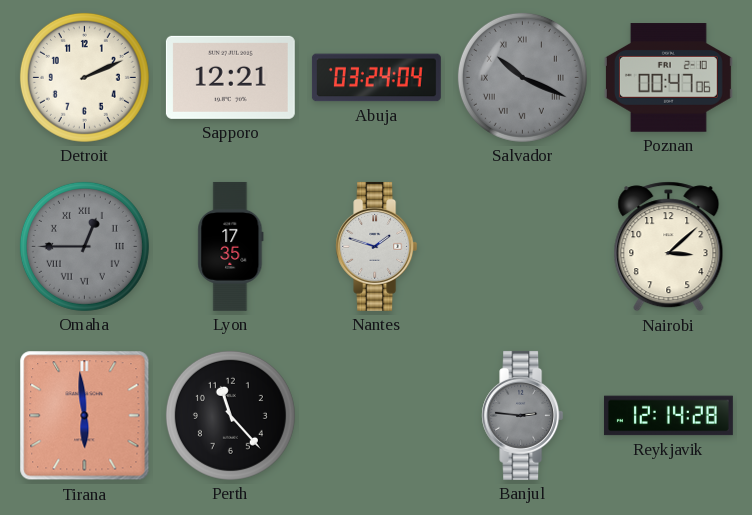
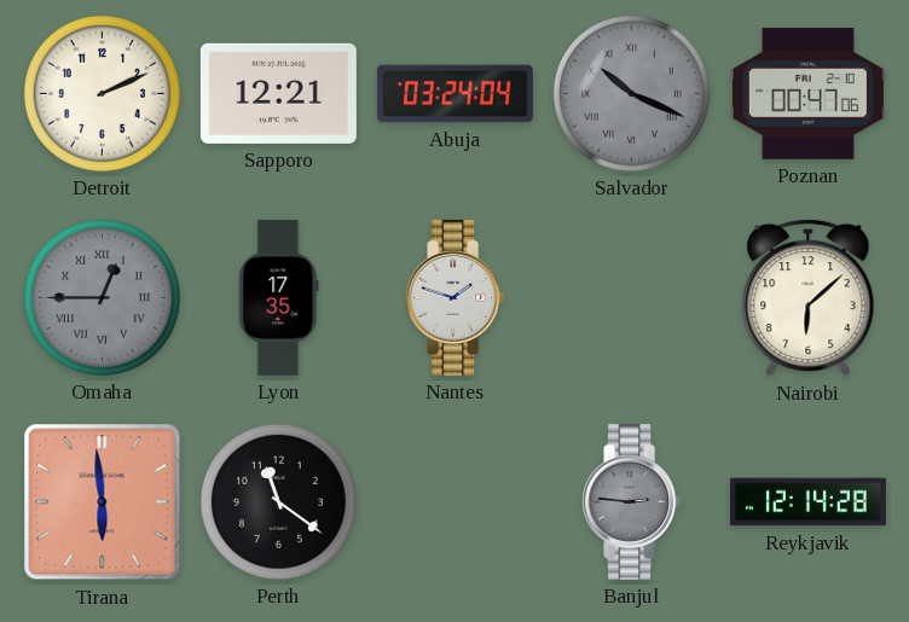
Nairobi: 3:08 -> 6:08
Perth: 11:23 -> 11:21
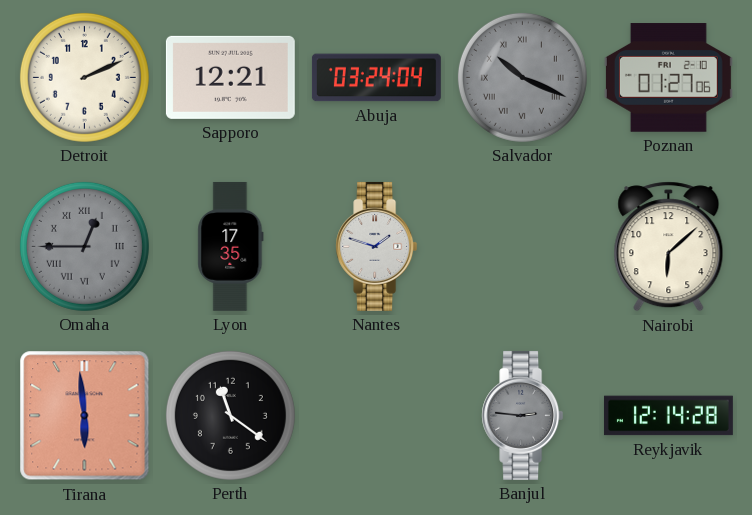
Poznan: 00:47 -> 01:27
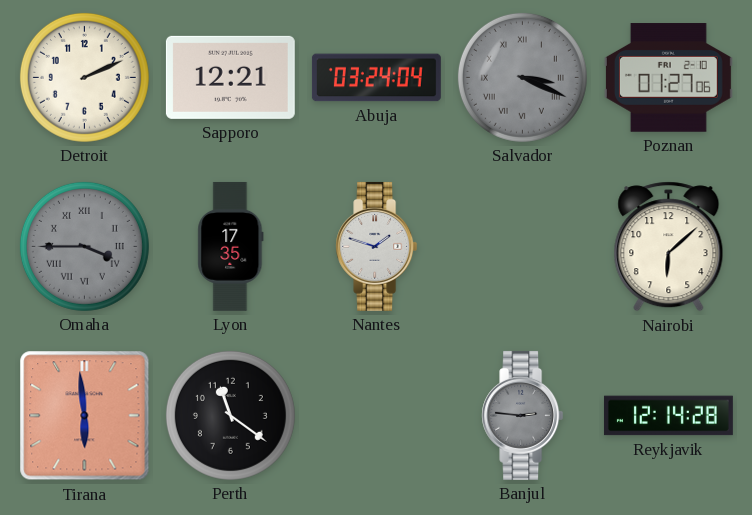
Salvador: 10:19 -> 3:19
Omaha: 12:45 -> 3:45
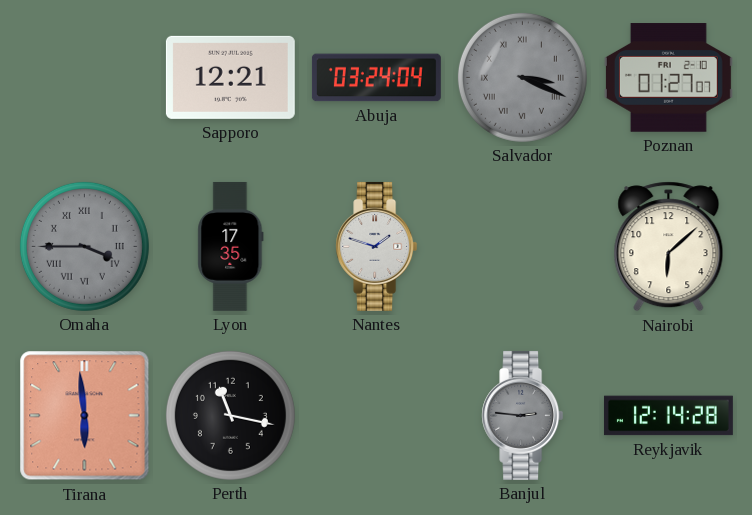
Detroit: 2:11 -> none
Poznan: 01:27:06 -> 01:27:07
Perth: 11:21 -> 11:17
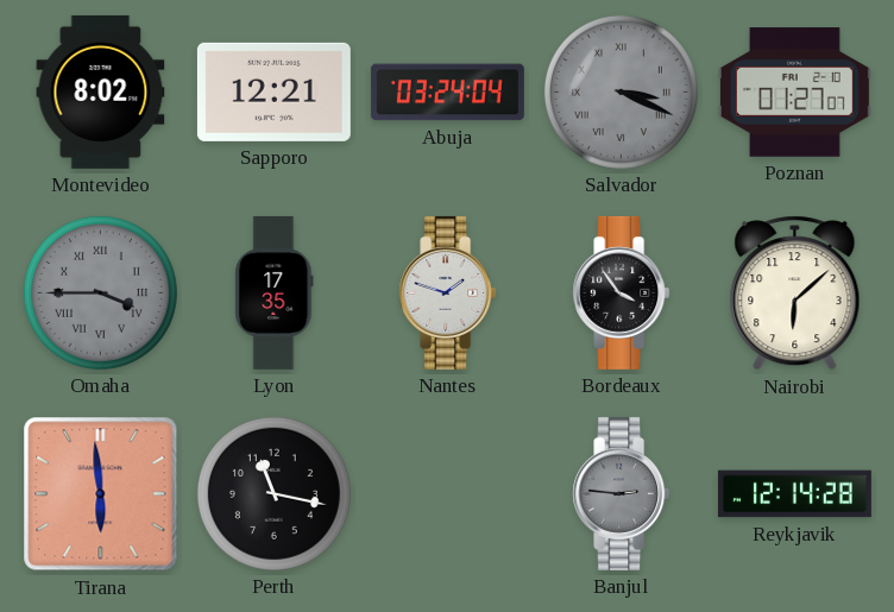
Montevideo: none -> 8:02
Bordeaux: none -> 3:54
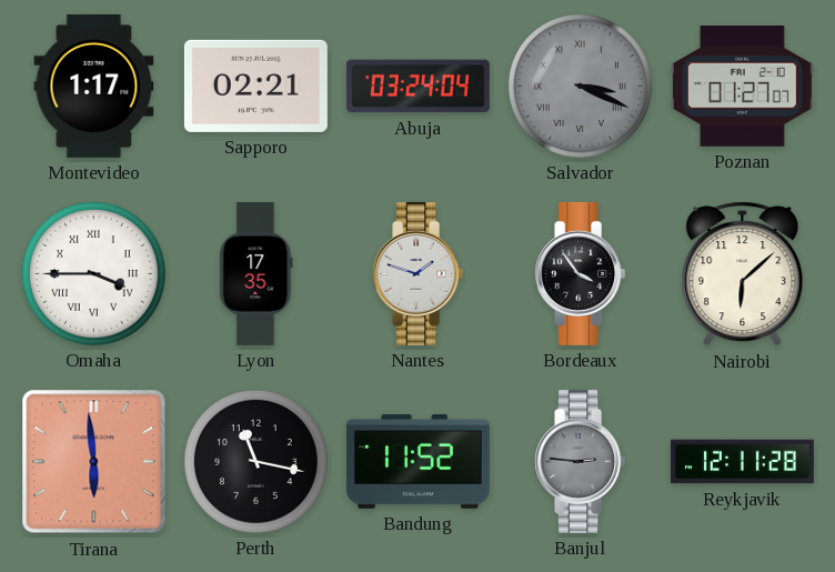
Montevideo: 8:02 -> 1:17
Sapporo: 12:21 -> 02:21
Omaha dial: grey -> white
Bandung: none -> 11:52
Reykjavik: 12:14 -> 12:11
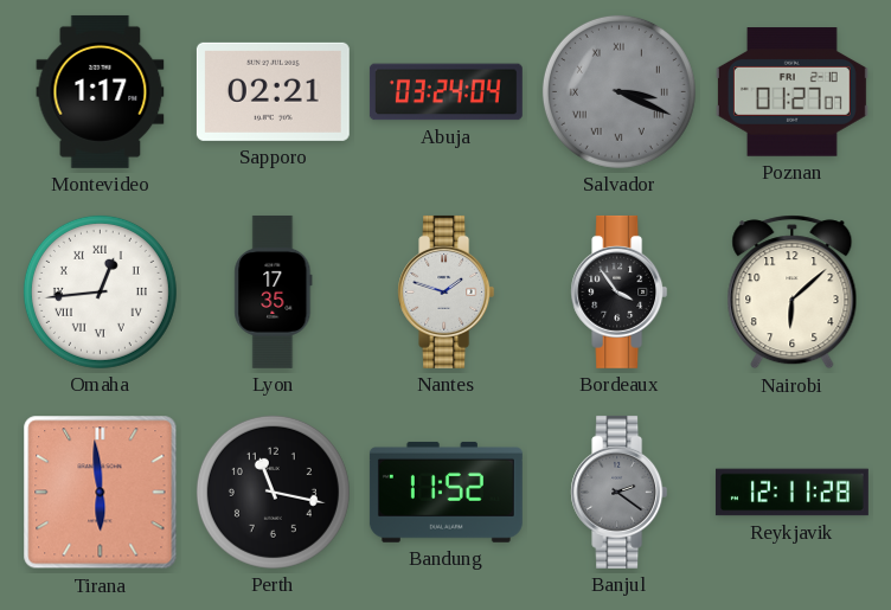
Omaha: 3:45 -> 12:44
Banjul: 2:46 -> 2:21
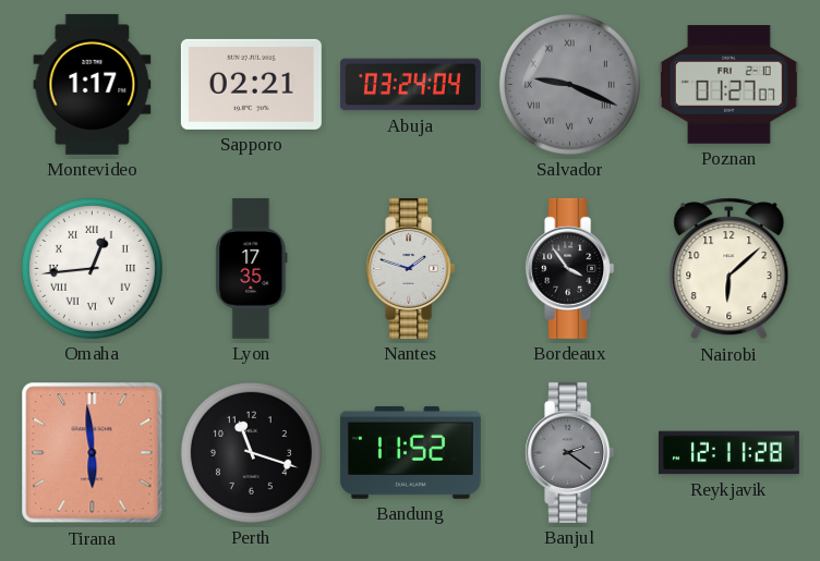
Salvador: 3:19 -> 9:19
Perth: 11:17 -> 11:18
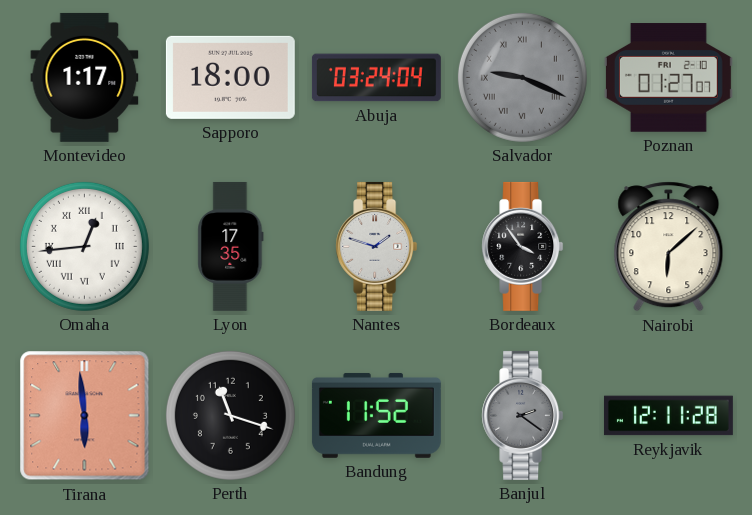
Sapporo: 02:21 -> 18:00
